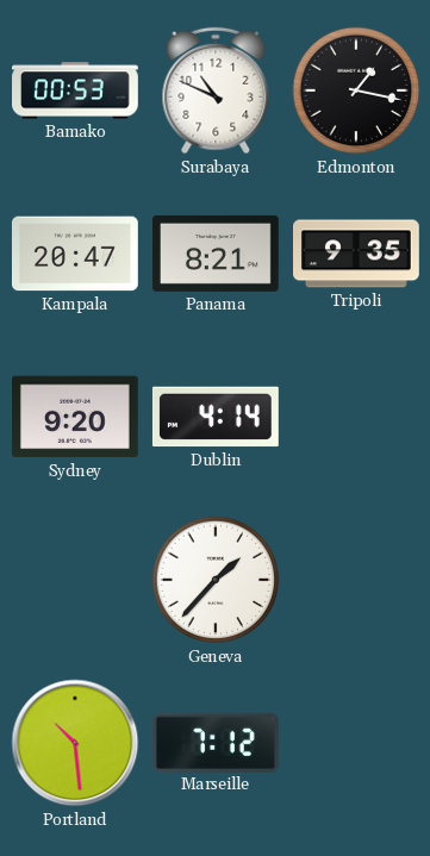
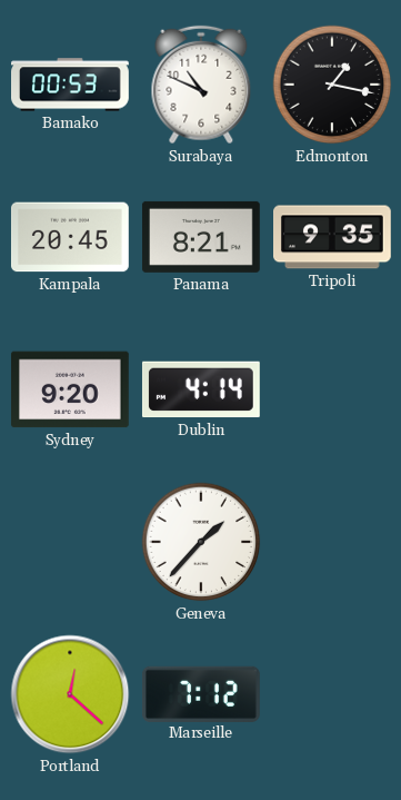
Kampala: 20:47 -> 20:45
Portland: 10:29 -> 12:22
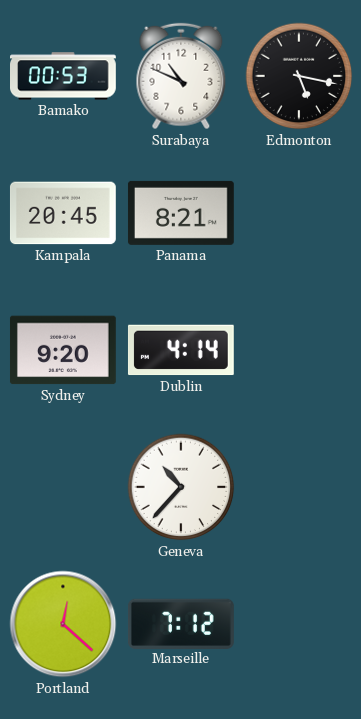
Edmonton: 1:17 -> 5:17
Tripoli: 9:35 -> none
Geneva: 1:37 -> 10:37
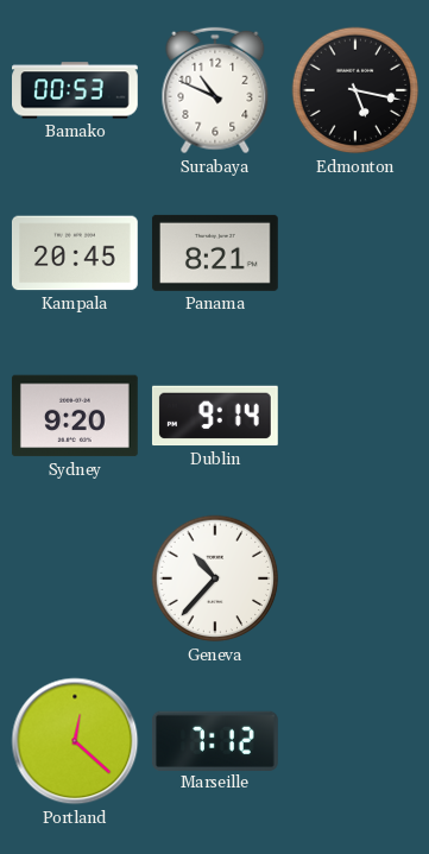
Dublin: 4:14 -> 9:14
